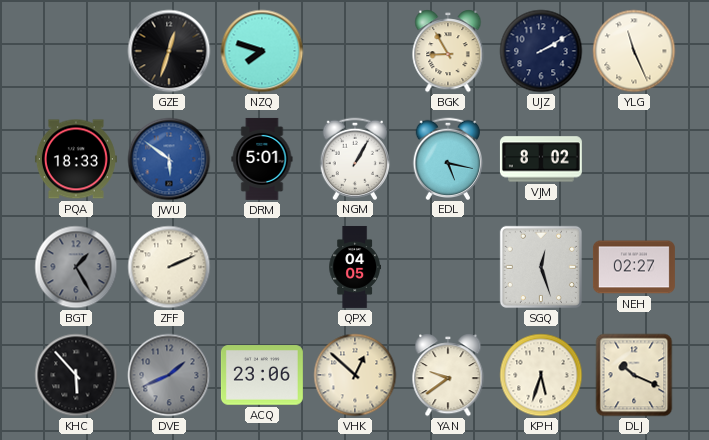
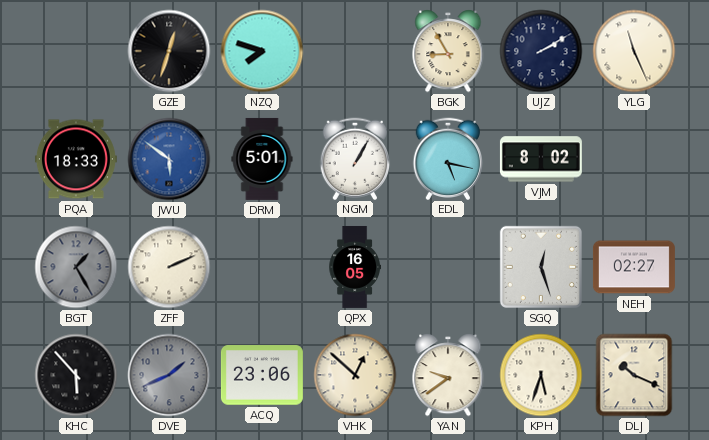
QPX: 04:05 -> 16:05
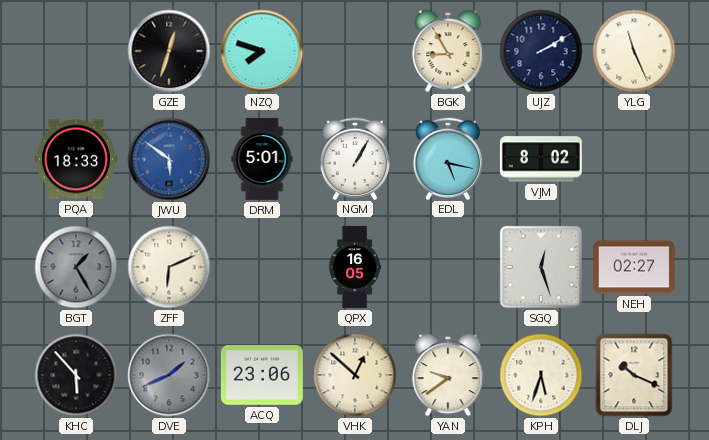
ZFF: 2:11 -> 6:11
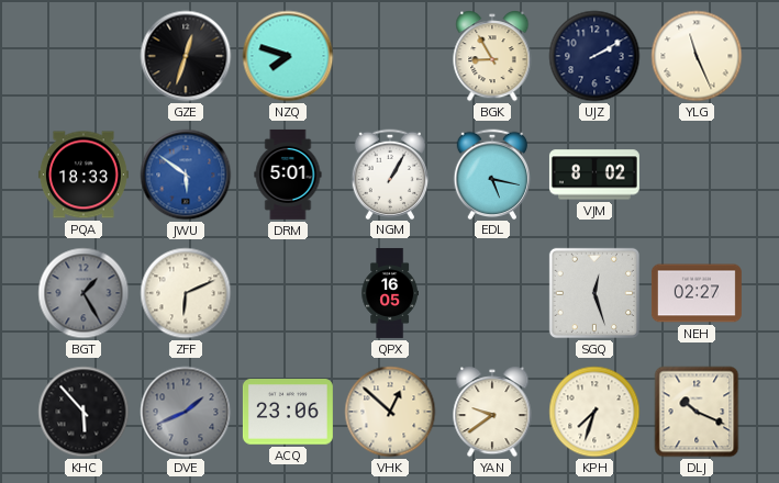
KPH: 5:33 -> 7:33
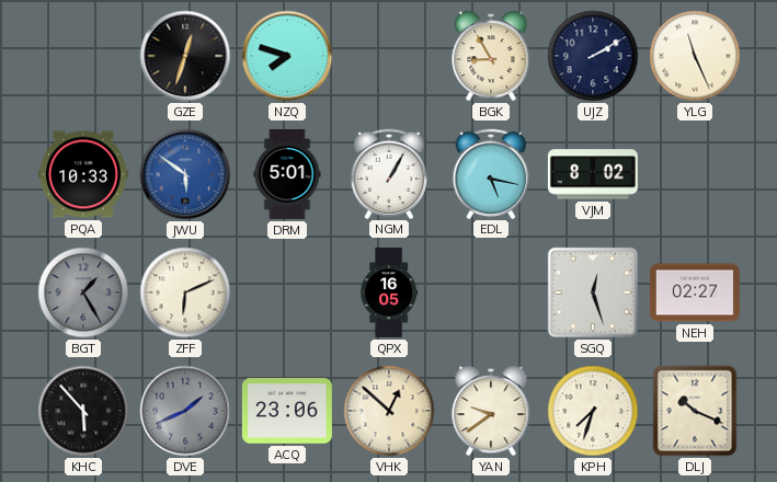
PQA: 18:33 -> 10:33
